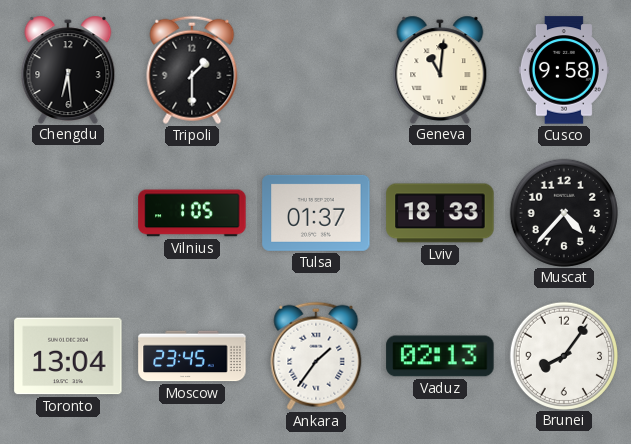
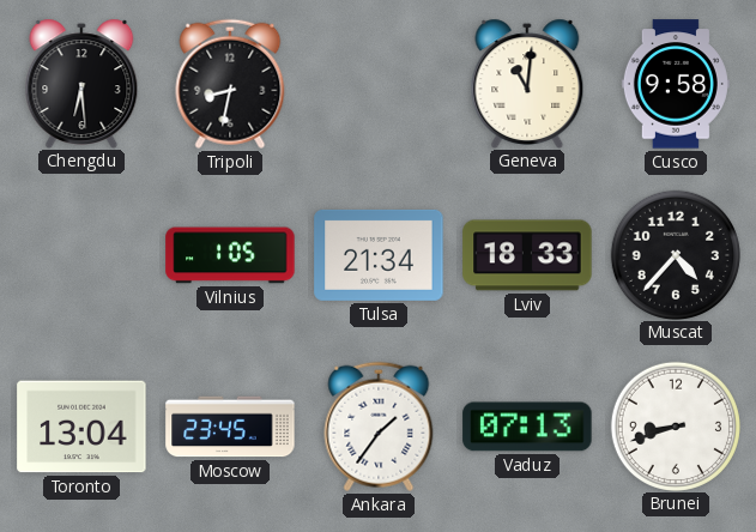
Tripoli: 1:30 -> 8:32
Tulsa: 01:37 -> 21:34
Vaduz: 02:13 -> 07:13
Brunei: 8:06 -> 8:42
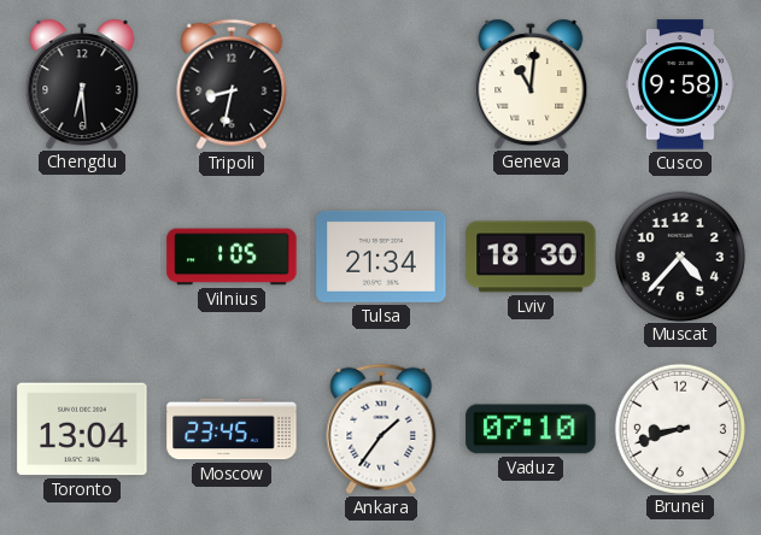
Lviv: 18:33 -> 18:30
Vaduz: 07:13 -> 07:10
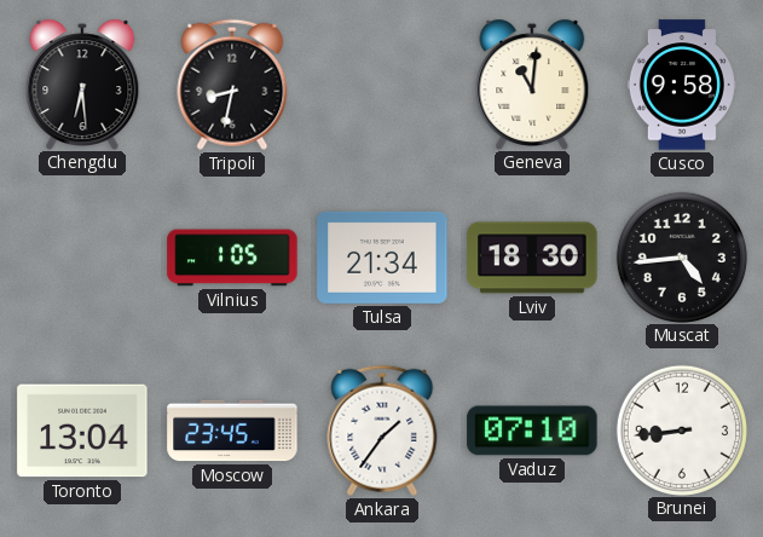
Muscat: 4:37 -> 4:44
Brunei: 8:42 -> 8:44
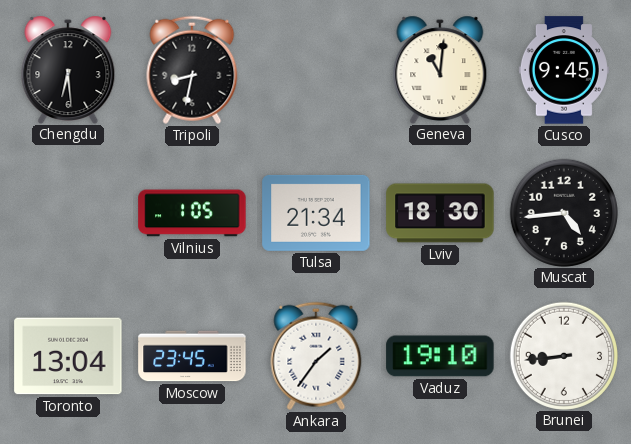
Cusco: 9:58 -> 9:45
Vaduz: 07:10 -> 19:10
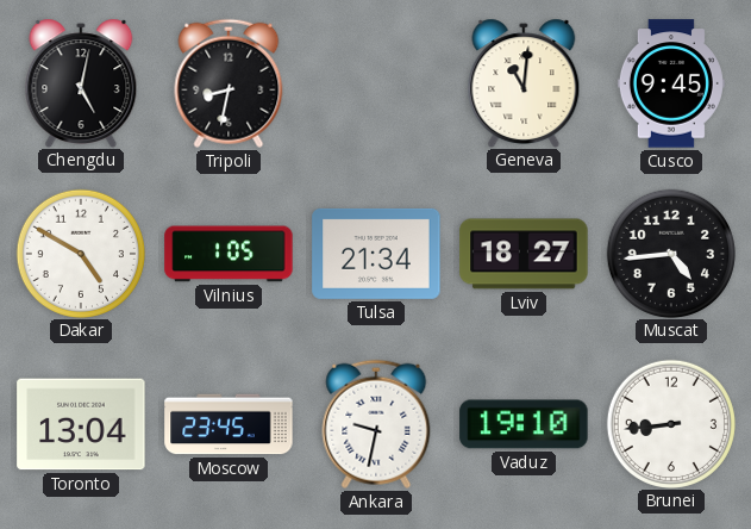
Chengdu: 6:29 -> 5:02
Dakar: none -> 4:50
Lviv: 18:30 -> 18:27
Ankara: 1:36 -> 9:32
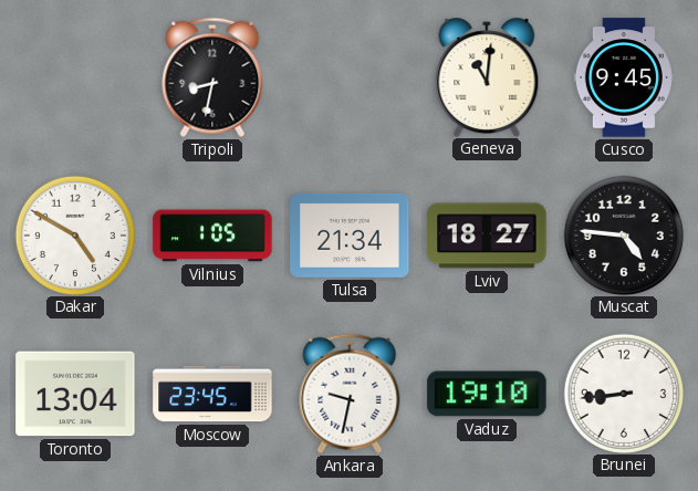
Chengdu: 5:02 -> none
Muscat: 4:44 -> 4:46
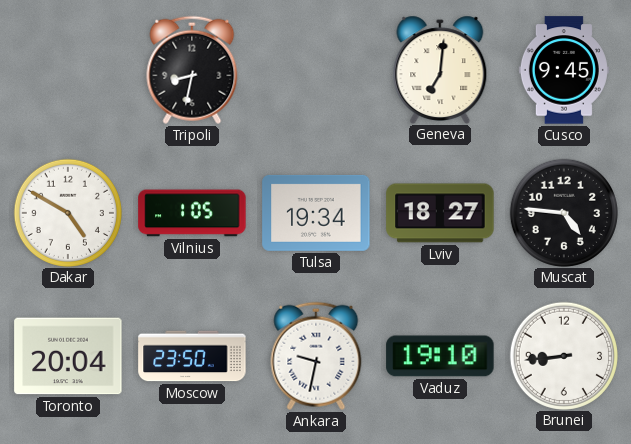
Geneva: 11:01 -> 7:01
Tulsa: 21:34 -> 19:34
Toronto: 13:04 -> 20:04
Moscow: 23:45 -> 23:50
